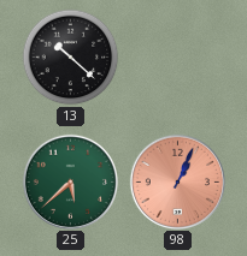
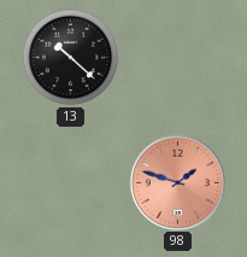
25: 5:38 -> none
98: 1:04 -> 1:48
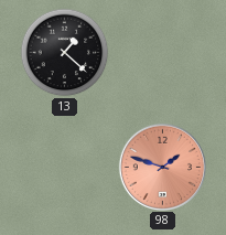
13: 10:22 -> 1:22
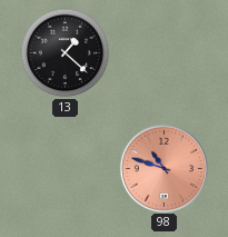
98: 1:48 -> 10:48
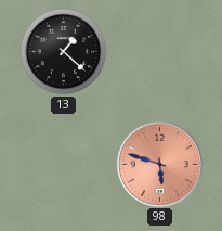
98: 10:48 -> 5:48
